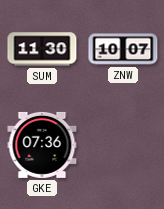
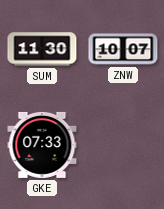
GKE: 07:36 -> 07:33
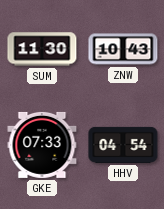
ZNW: 10:07 -> 10:43
HHV: none -> 04:54
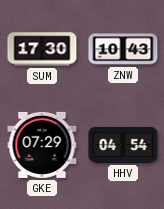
SUM: 11:30 -> 17:30
GKE: 07:33 -> 07:29
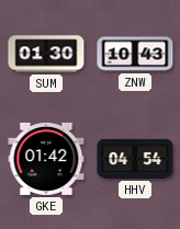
SUM: 17:30 -> 01:30
GKE: 07:29 -> 01:42
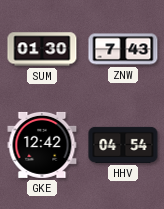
ZNW: 10:43 -> 7:43
GKE: 01:42 -> 12:42
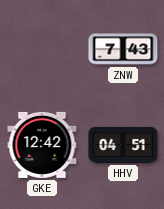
SUM: 01:30 -> none
HHV: 04:54 -> 04:51
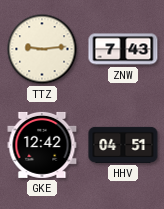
TTZ: none -> 9:14
